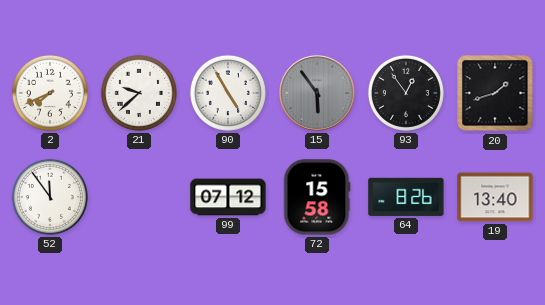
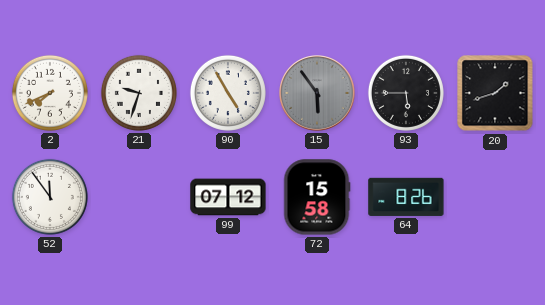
21: 9:38 -> 9:33
93: 12:54 -> 5:45
19: 13:40 -> none
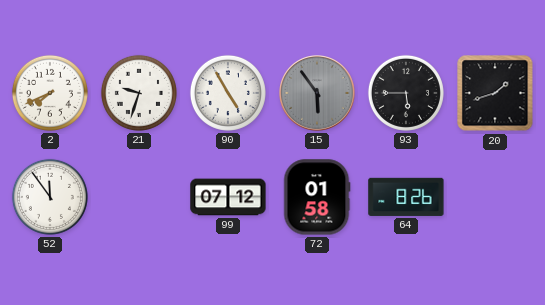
72: 15:58 -> 01:58
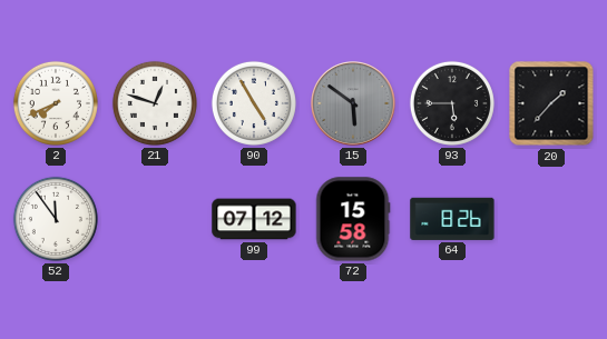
21: 9:33 -> 12:48
15: 5:54 -> 5:51
20: 1:42 -> 1:37
72: 01:58 -> 15:58
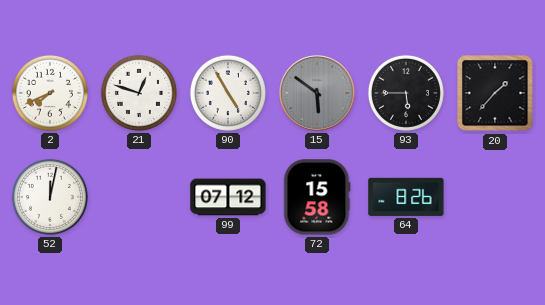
52: 11:54 -> 12:02
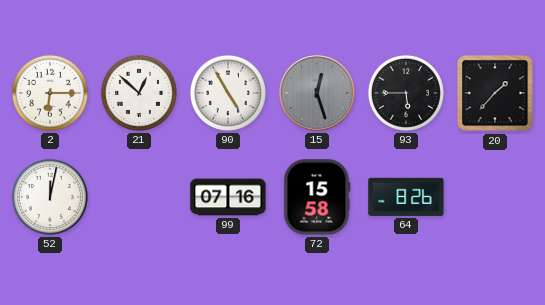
2: 7:41 -> 6:15
21: 12:48 -> 12:52
15: 5:51 -> 12:27
99: 07:12 -> 07:16
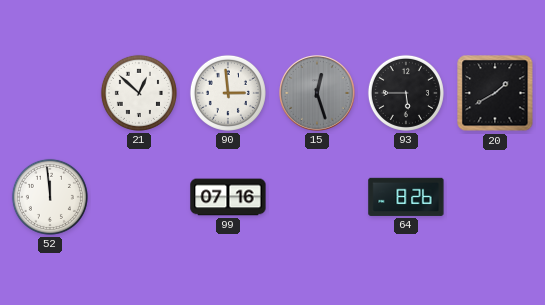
2: 6:15 -> none
90: 4:55 -> 2:59
20: 1:37 -> 1:40
52: 12:02 -> 11:59
72: 15:58 -> none
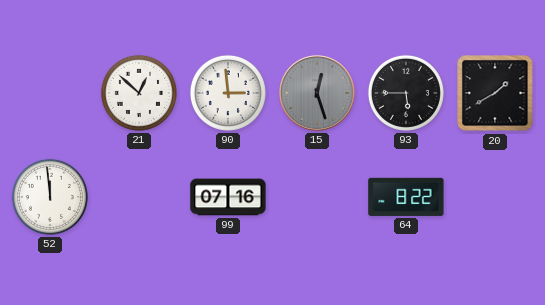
64: 8:26 -> 8:22
